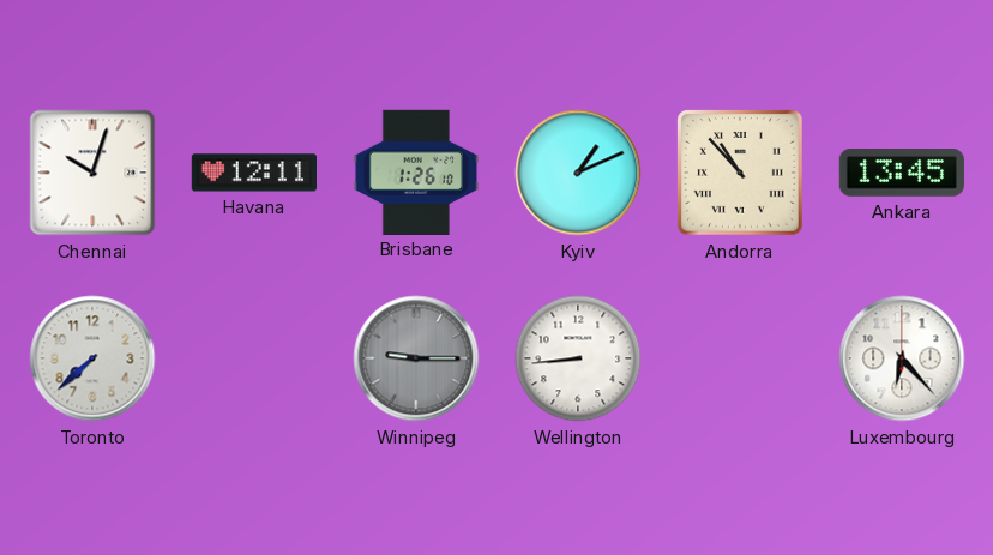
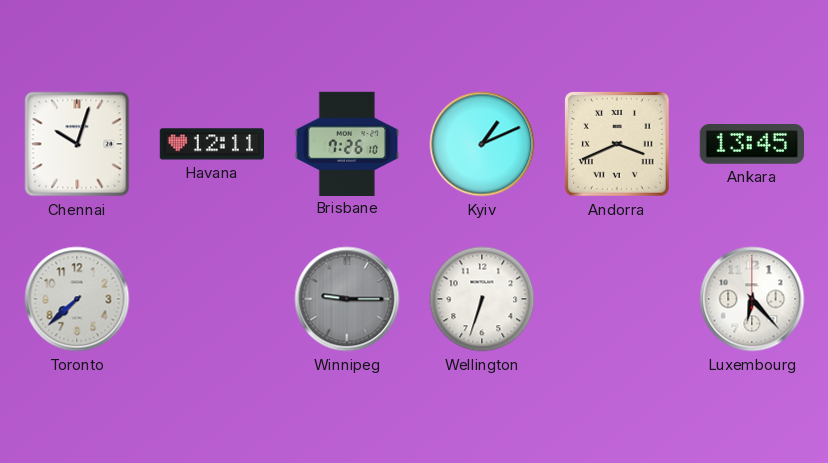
Brisbane: 1:26 -> 7:26
Andorra: 10:53 -> 3:41
Wellington: 8:44 -> 6:33
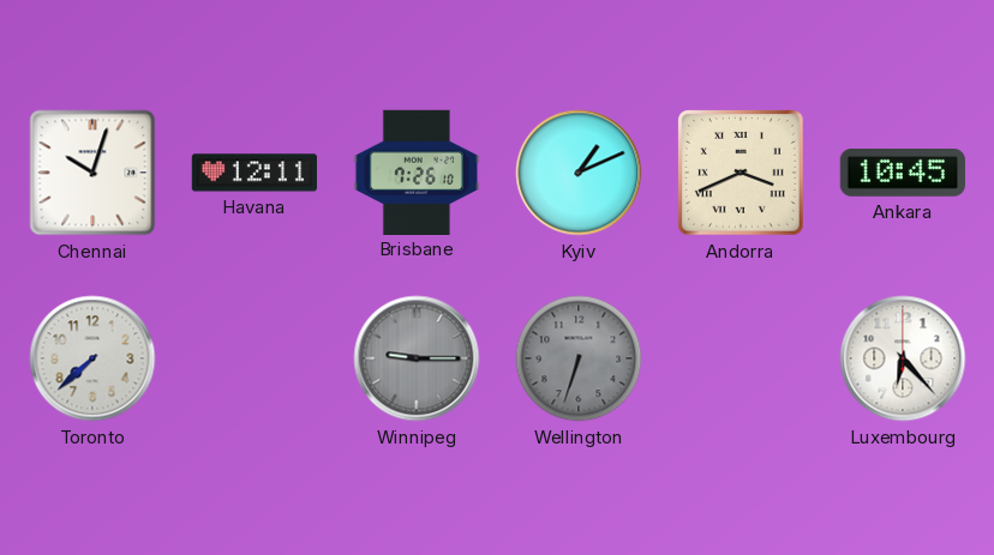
Ankara: 13:45 -> 10:45
Wellington dial: white -> grey
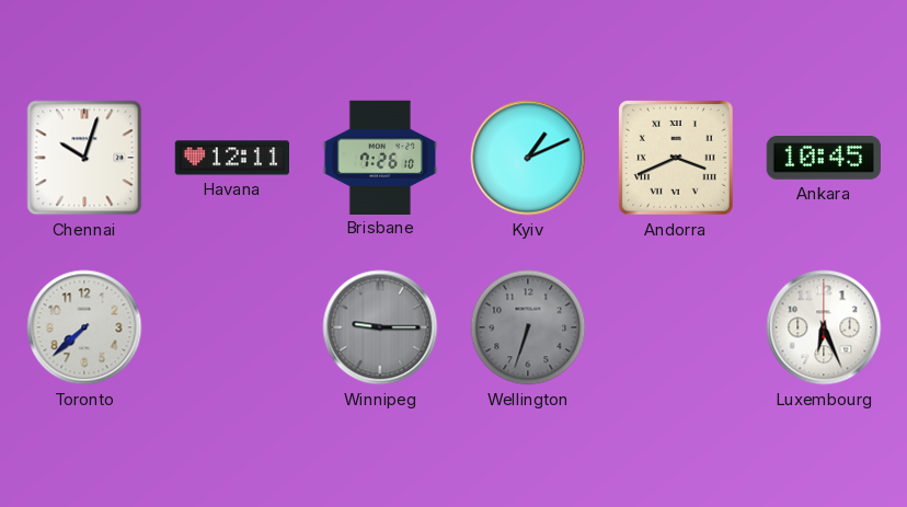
Luxembourg: 6:23 -> 6:26
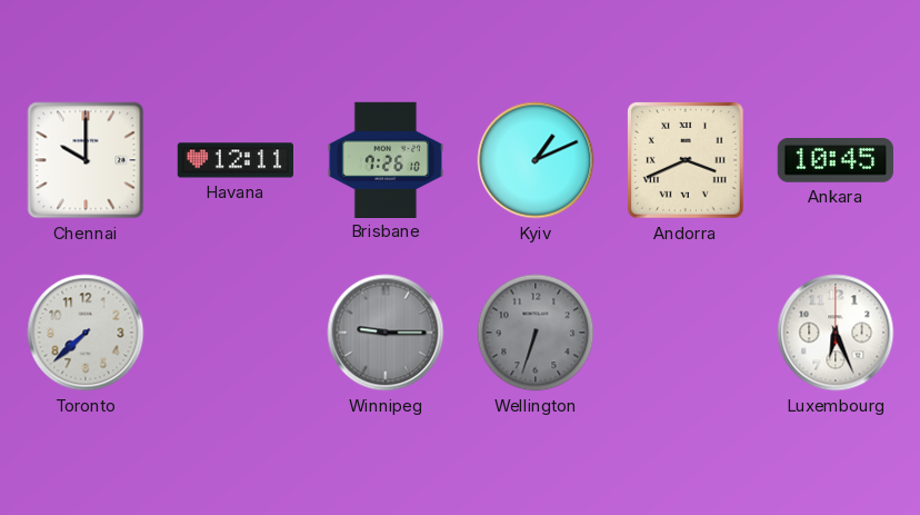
Chennai: 10:03 -> 10:00
